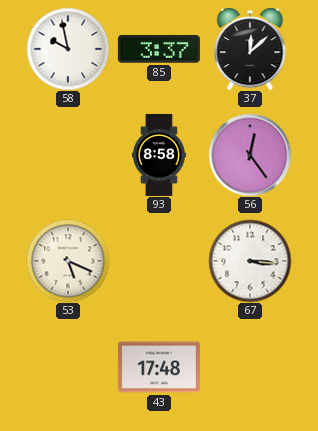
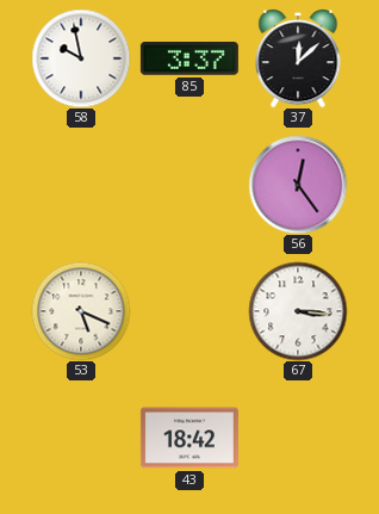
93: 8:58 -> none
43: 17:48 -> 18:42
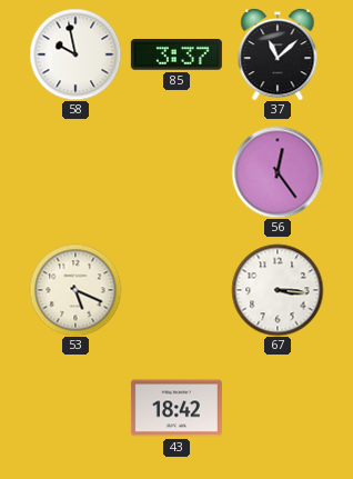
37: 12:08 -> 11:08
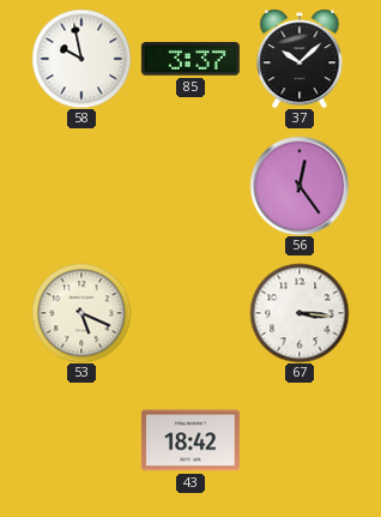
37: 11:08 -> 10:08
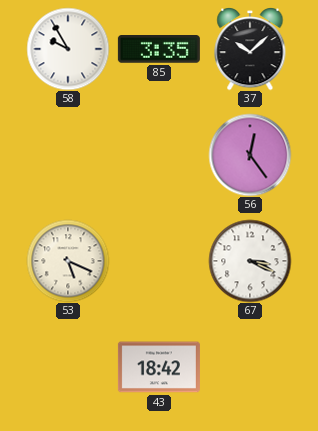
58: 9:58 -> 9:55
85: 3:37 -> 3:35
67: 3:16 -> 3:19
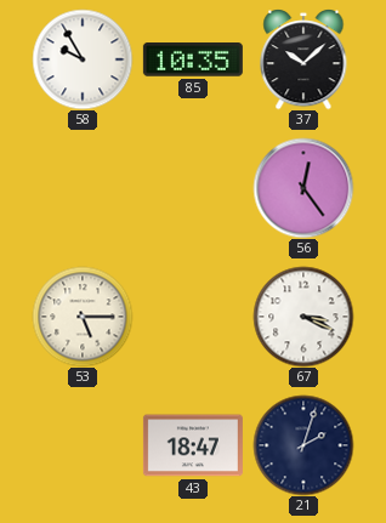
85: 3:35 -> 10:35
53: 5:19 -> 5:15
43: 18:42 -> 18:47
21: none -> 2:03
